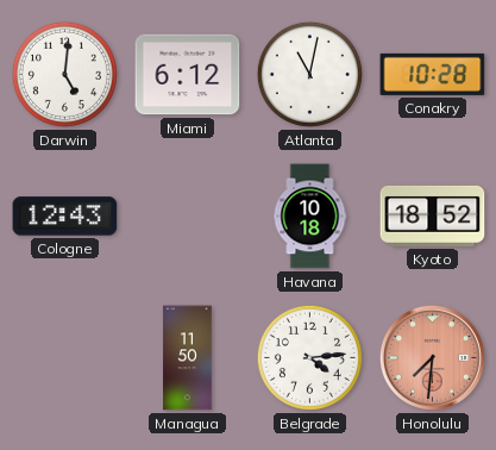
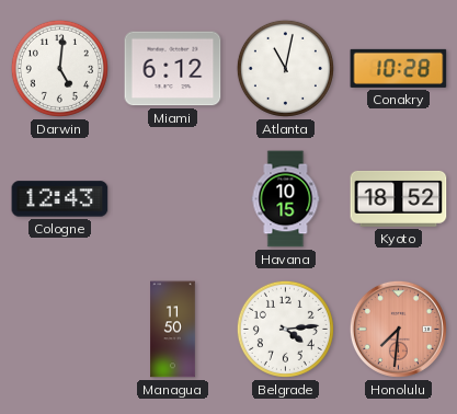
Havana: 10:18 -> 10:15
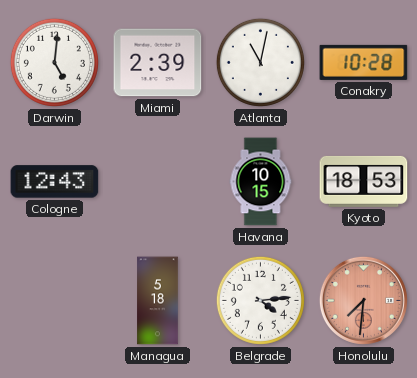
Miami: 6:12 -> 2:39
Kyoto: 18:52 -> 18:53
Managua: 11:50 -> 5:18
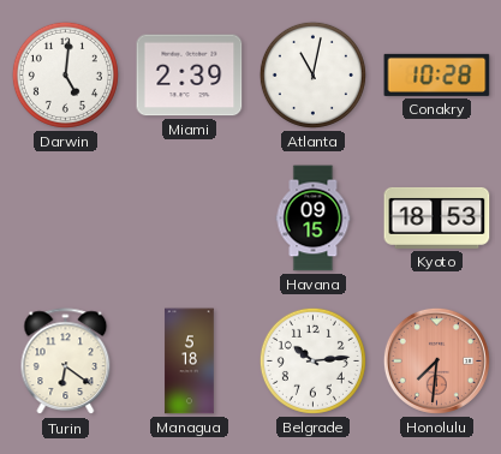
Cologne: 12:43 -> none
Havana: 10:15 -> 09:15
Turin: none -> 6:21
Belgrade: 4:14 -> 10:14
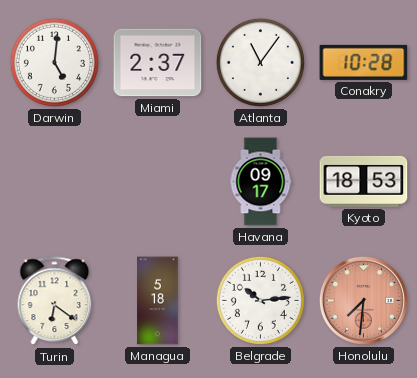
Miami: 2:39 -> 2:37
Atlanta: 11:02 -> 11:06
Havana: 09:15 -> 09:17
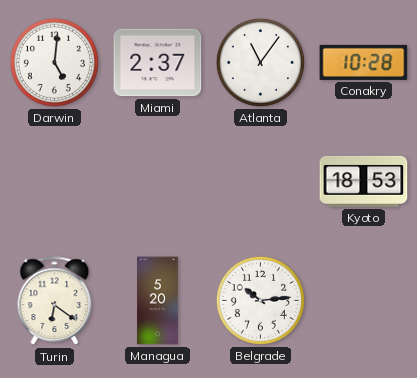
Havana: 09:17 -> none
Managua: 5:18 -> 5:20
Honolulu: 7:31 -> none
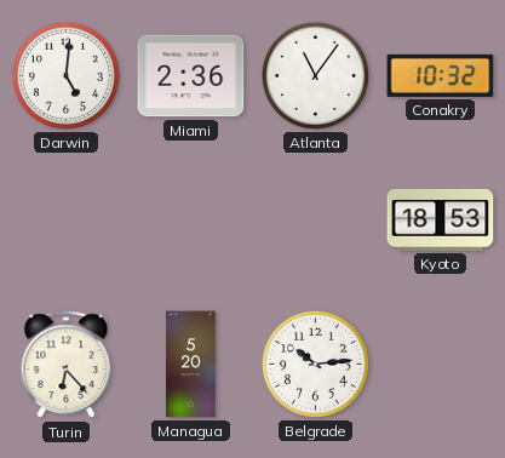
Miami: 2:37 -> 2:36
Conakry: 10:28 -> 10:32
Turin: 6:21 -> 6:23
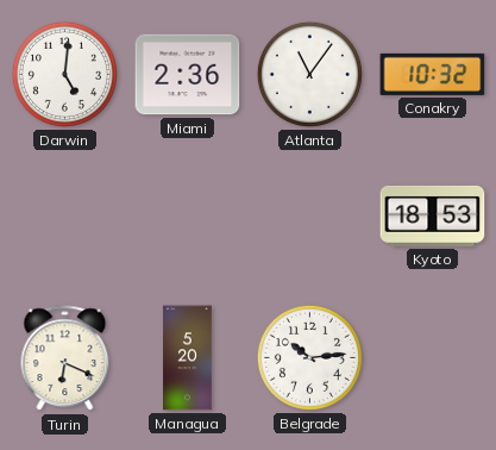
Turin: 6:23 -> 6:19
